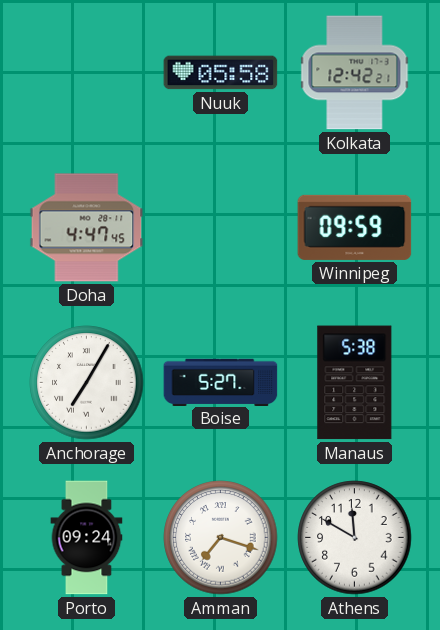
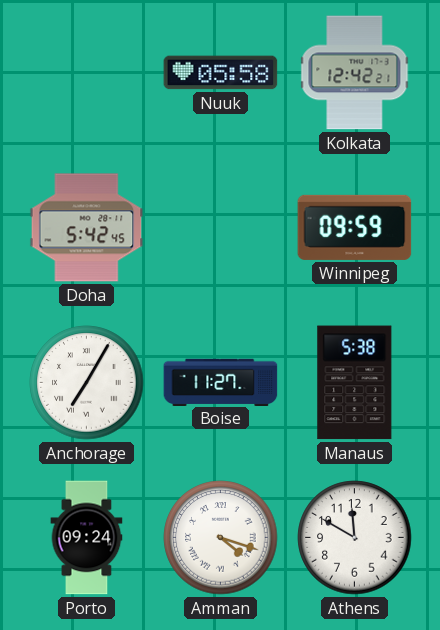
Doha: 4:47 -> 5:42
Boise: 5:27 -> 11:27
Amman: 7:18 -> 4:18
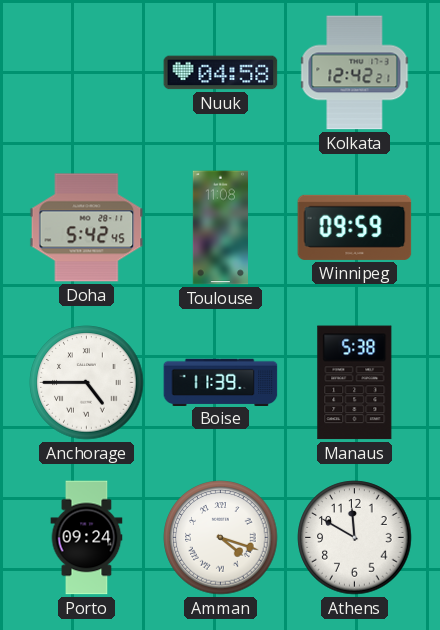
Nuuk: 05:58 -> 04:58
Toulouse: none -> 11:08
Anchorage: 7:05 -> 4:45
Boise: 11:27 -> 11:39
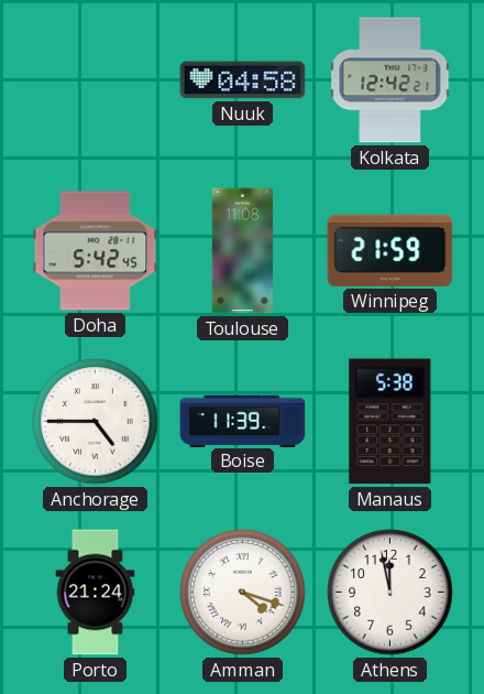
Winnipeg: 09:59 -> 21:59
Porto: 09:24 -> 21:24
Athens: 11:50 -> 11:58
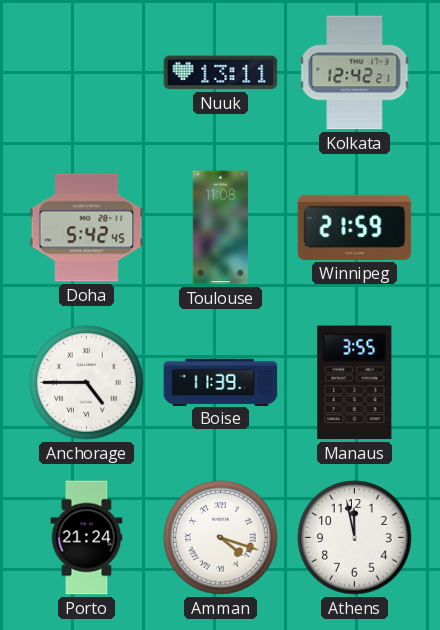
Nuuk: 04:58 -> 13:11
Manaus: 5:38 -> 3:55
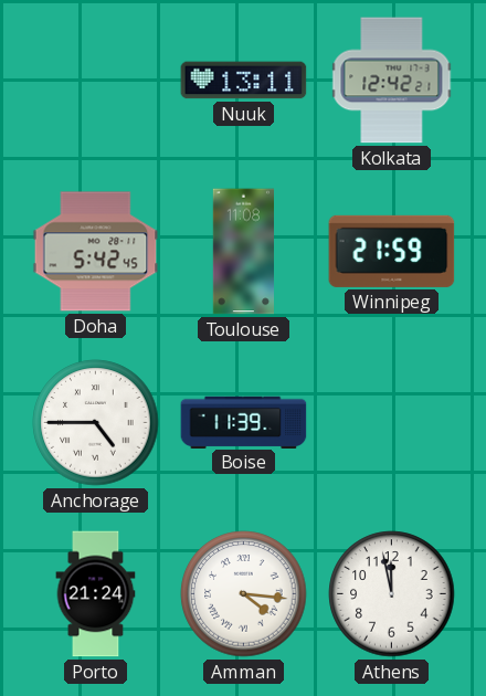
Manaus: 3:55 -> none
Amman: 4:18 -> 4:16
